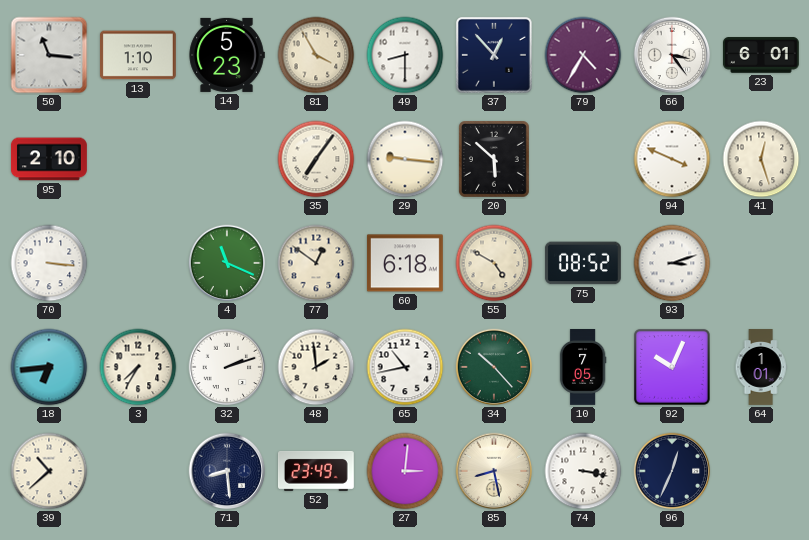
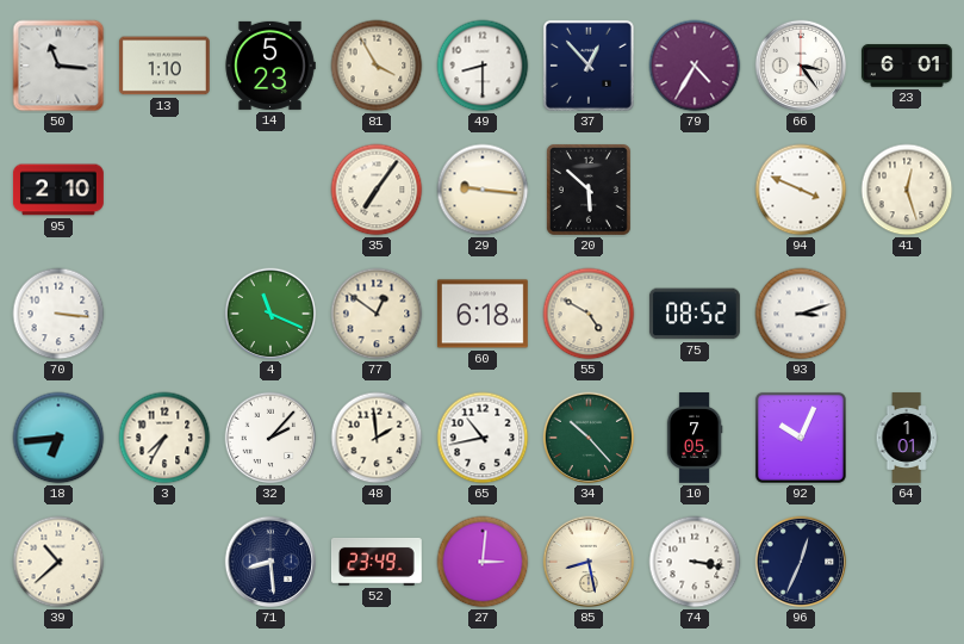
32: 2:12 -> 2:07
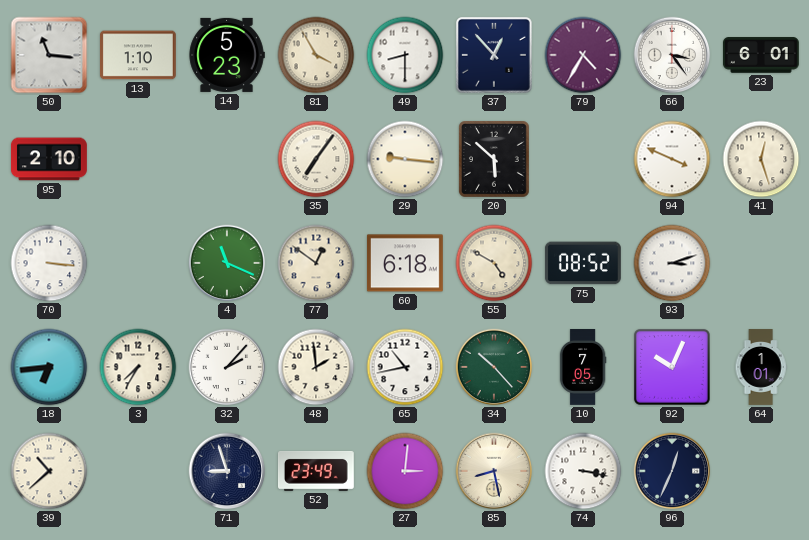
71: 8:29 -> 8:57
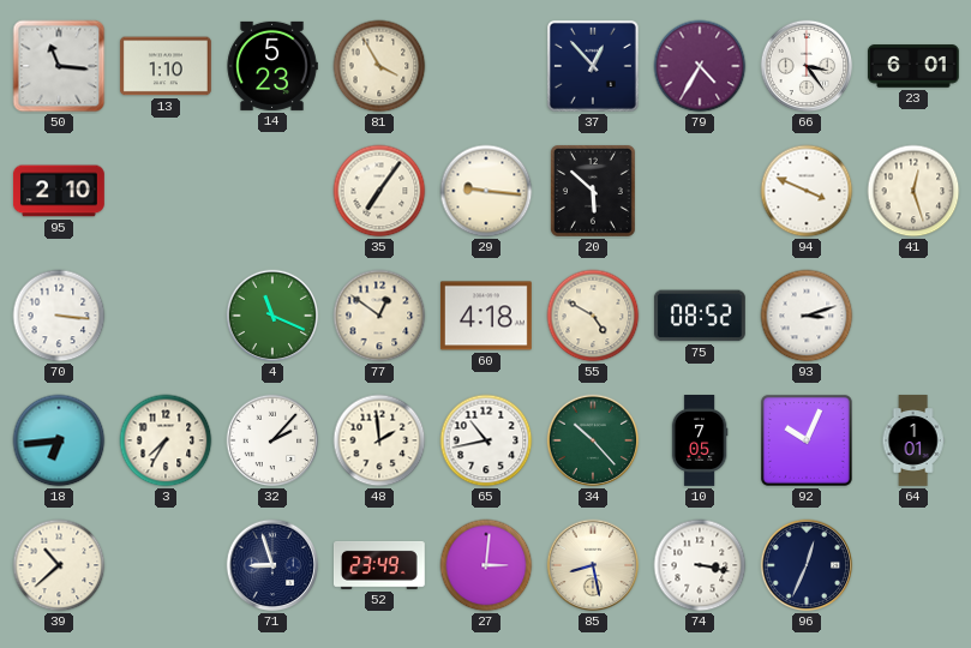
49: 8:30 -> none
60: 6:18 -> 4:18
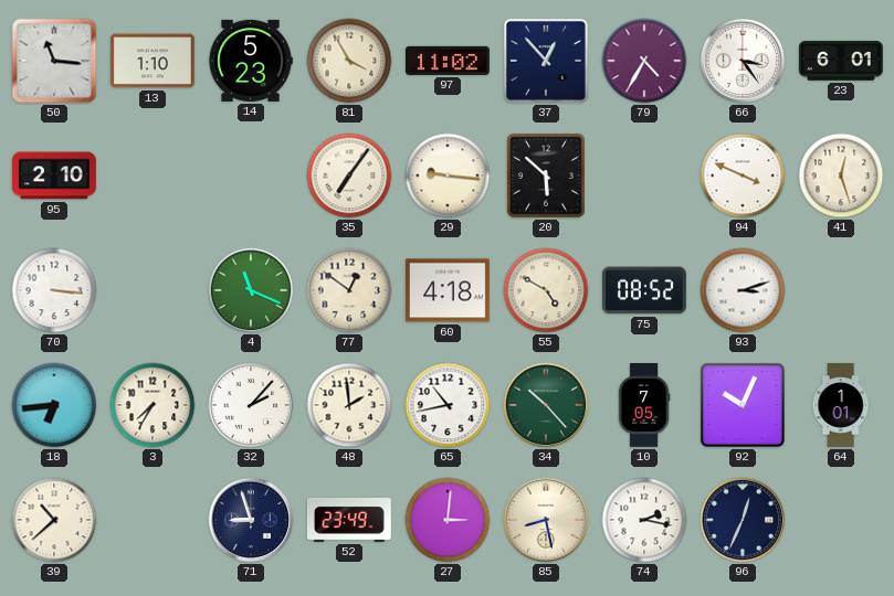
97: none -> 11:02
74: 3:17 -> 2:17
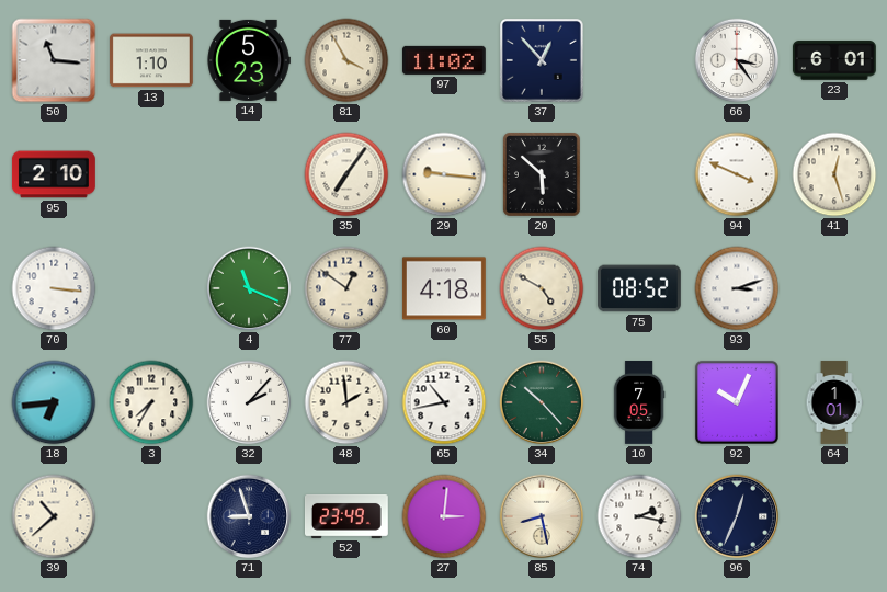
79: 4:35 -> none
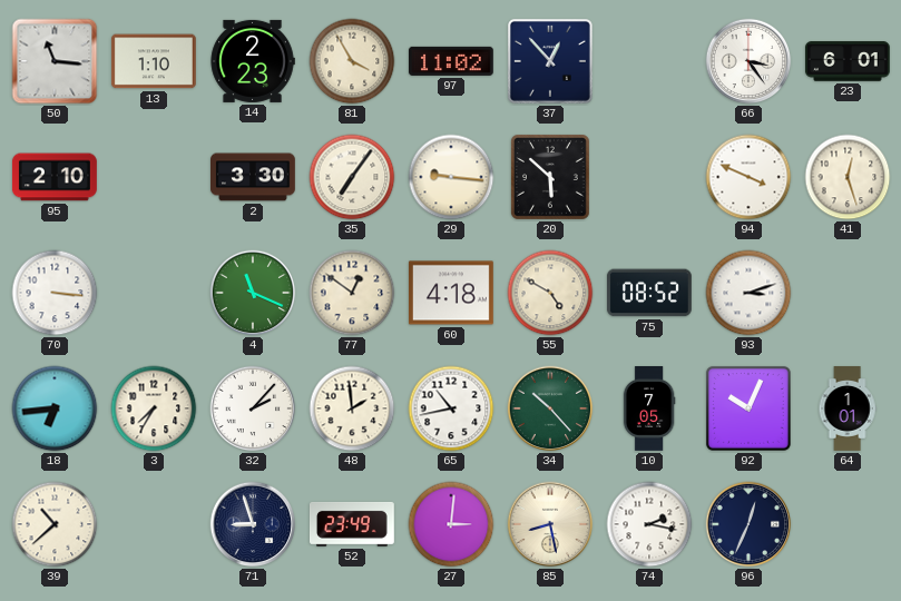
14: 5:23 -> 2:23
2: none -> 3:30
